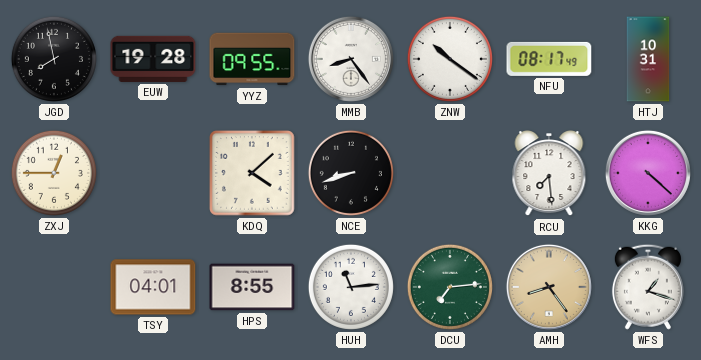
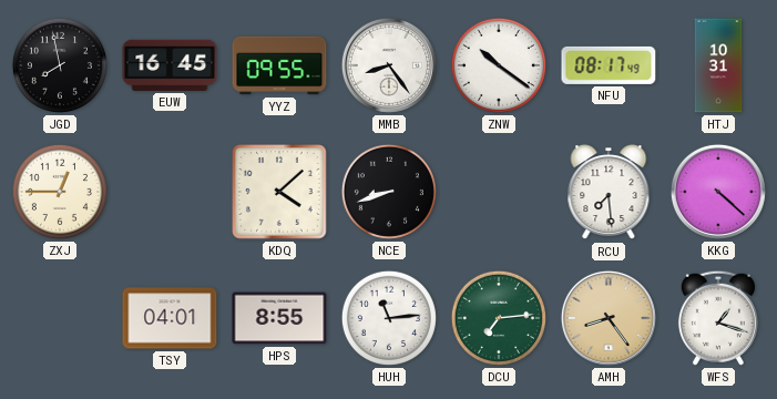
EUW: 19:28 -> 16:45
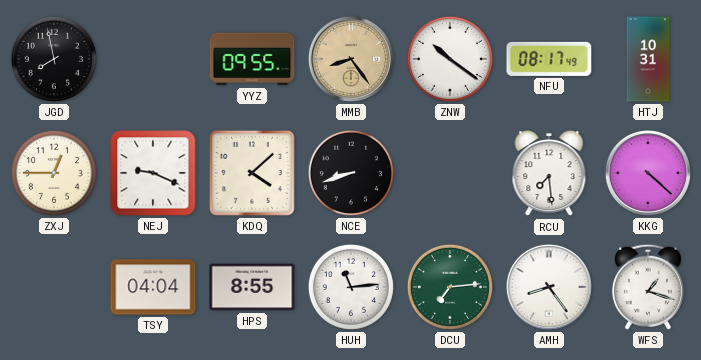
EUW: 16:45 -> none
MMB dial: white -> champagne
NEJ: none -> 9:19
TSY: 04:01 -> 04:04
AMH dial: champagne -> white
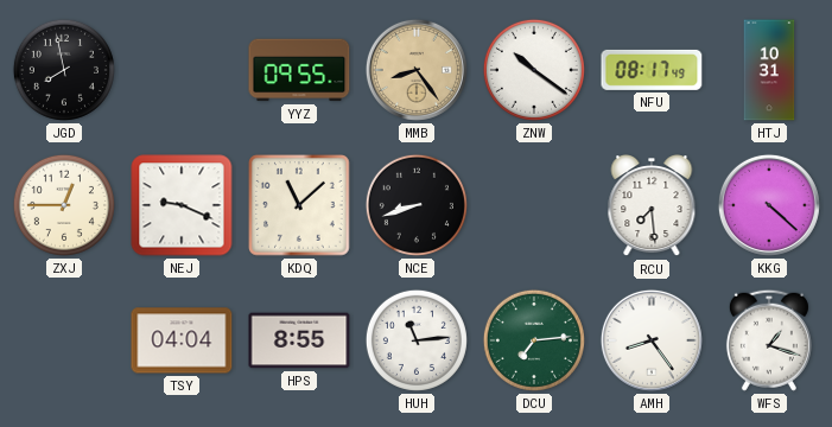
KDQ: 4:08 -> 11:08
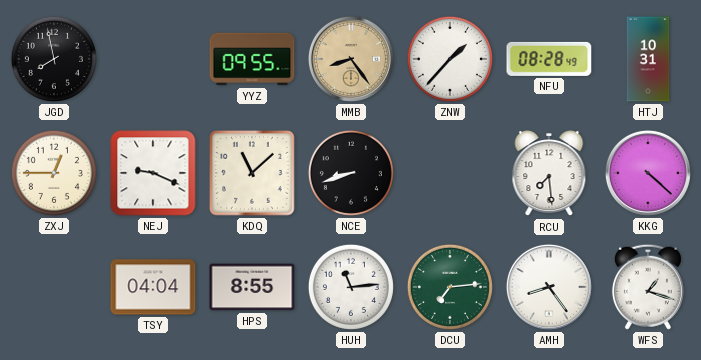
ZNW: 10:21 -> 1:37
NFU: 08:17 -> 08:28
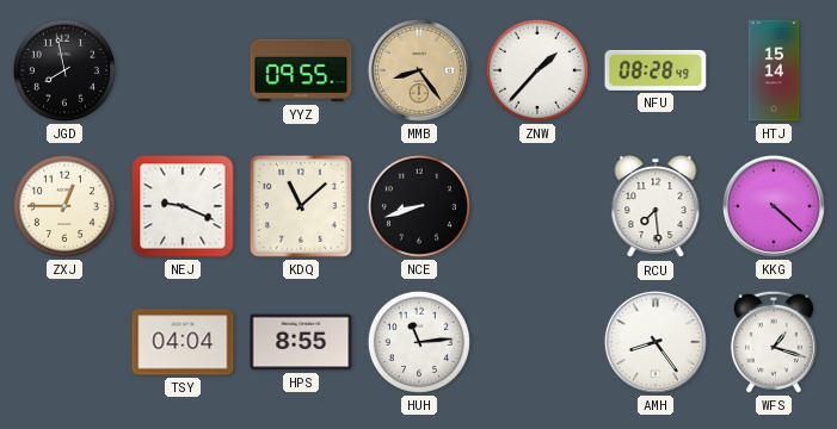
HTJ: 10:31 -> 15:14
DCU: 7:14 -> none
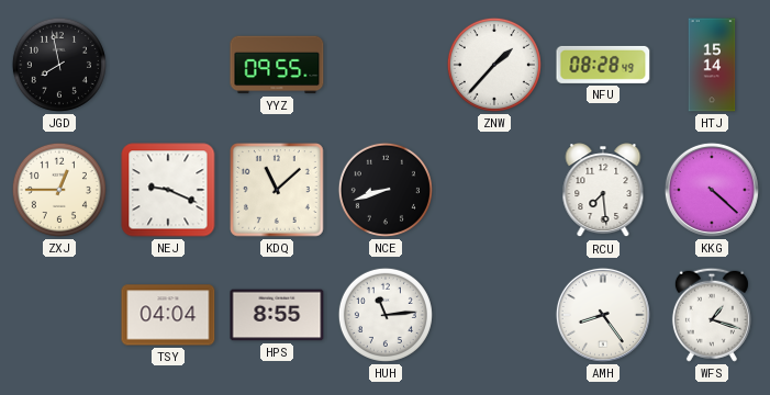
MMB: 8:24 -> none
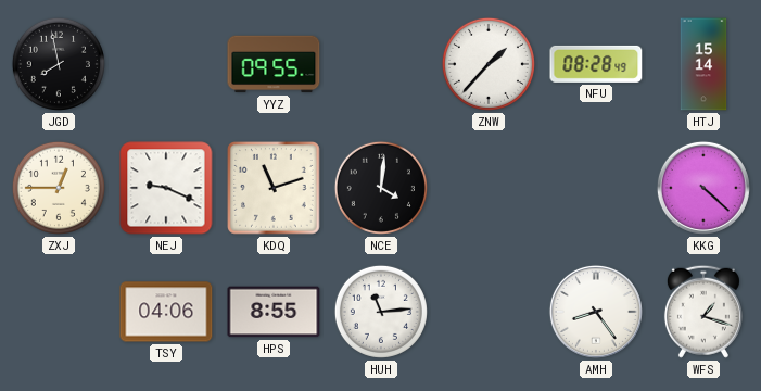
KDQ: 11:08 -> 11:12
NCE: 8:42 -> 4:01
RCU: 7:29 -> none
TSY: 04:04 -> 04:06
